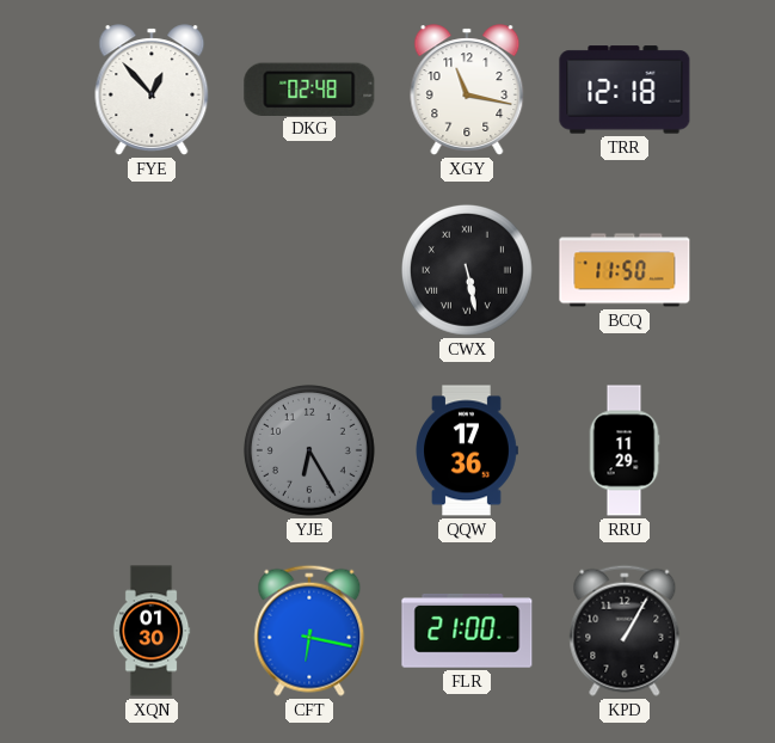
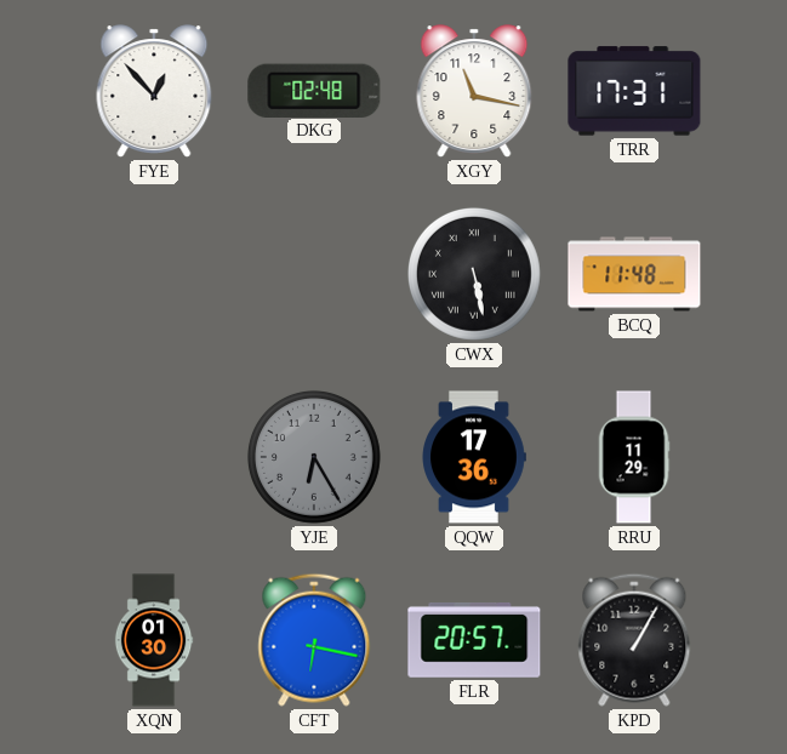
TRR: 12:18 -> 17:31
BCQ: 11:50 -> 11:48
FLR: 21:00 -> 20:57
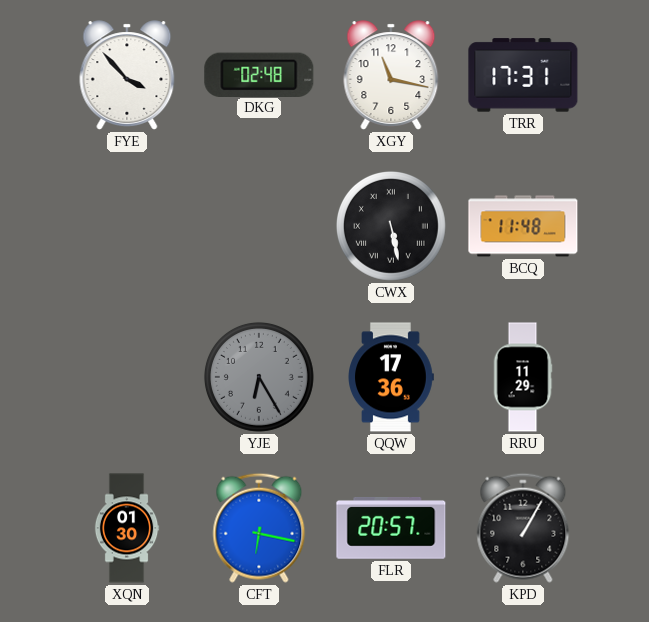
FYE: 12:53 -> 3:53
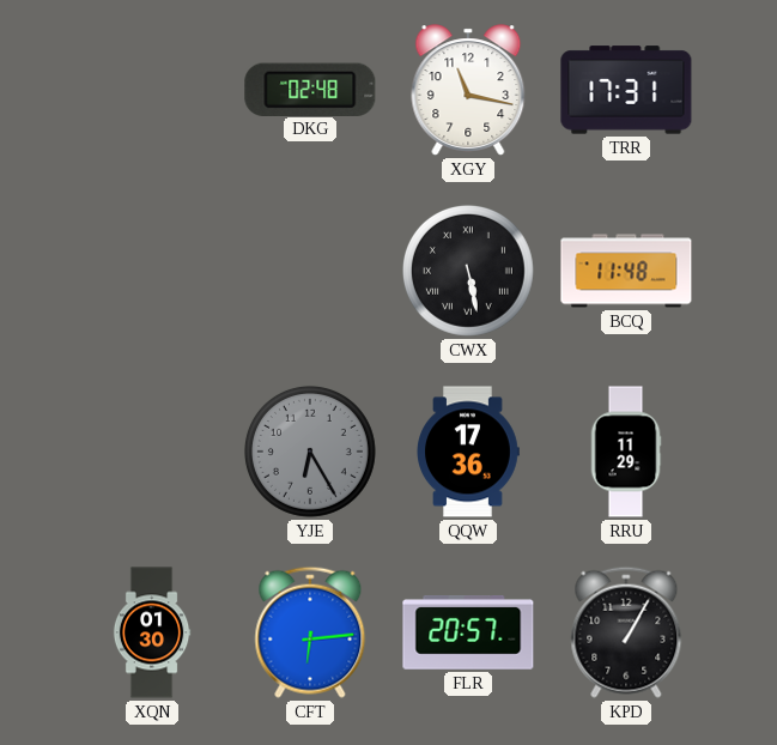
FYE: 3:53 -> none
CFT: 6:17 -> 6:14
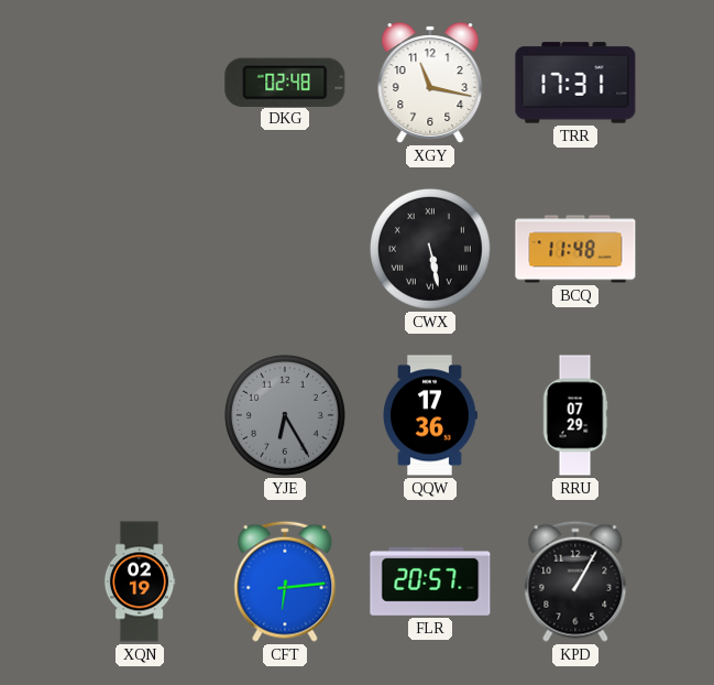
RRU: 11:29 -> 07:29
XQN: 01:30 -> 02:19
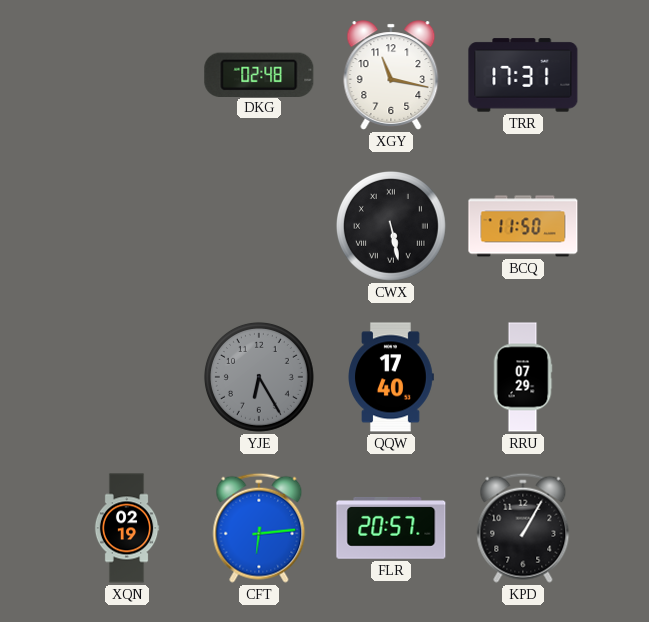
BCQ: 11:48 -> 11:50
QQW: 17:36 -> 17:40
